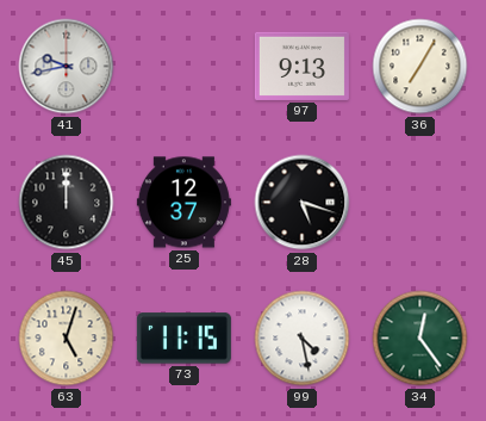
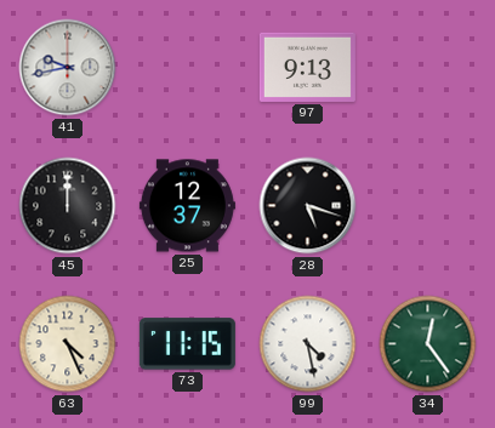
36: 7:05 -> none
63: 5:03 -> 4:26
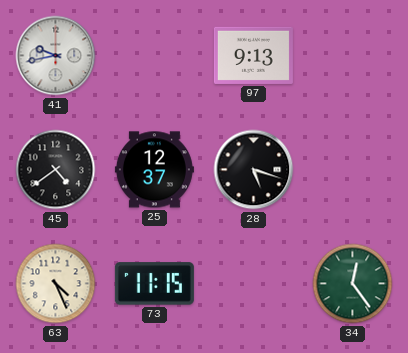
45: 12:00 -> 4:39
99: 4:28 -> none
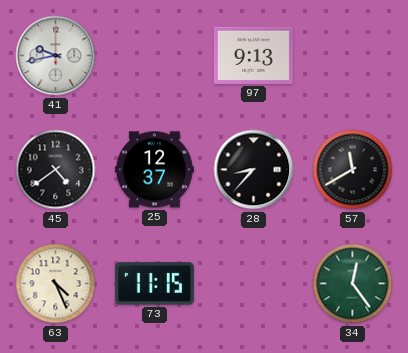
28: 5:18 -> 8:37
57: none -> 11:40
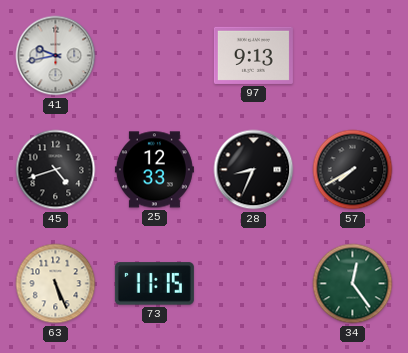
45: 4:39 -> 4:42
25: 12:37 -> 12:33
28: 8:37 -> 8:34
57: 11:40 -> 7:40
63: 4:26 -> 5:26
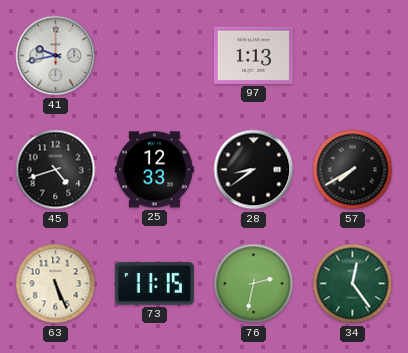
97: 9:13 -> 1:13
28: 8:34 -> 8:39
76: none -> 2:32
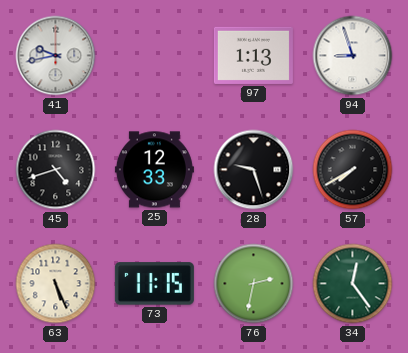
94: none -> 8:57
28: 8:39 -> 9:27
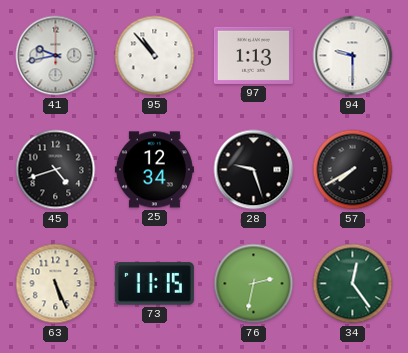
95: none -> 10:53
94: 8:57 -> 9:30
25: 12:33 -> 12:34
